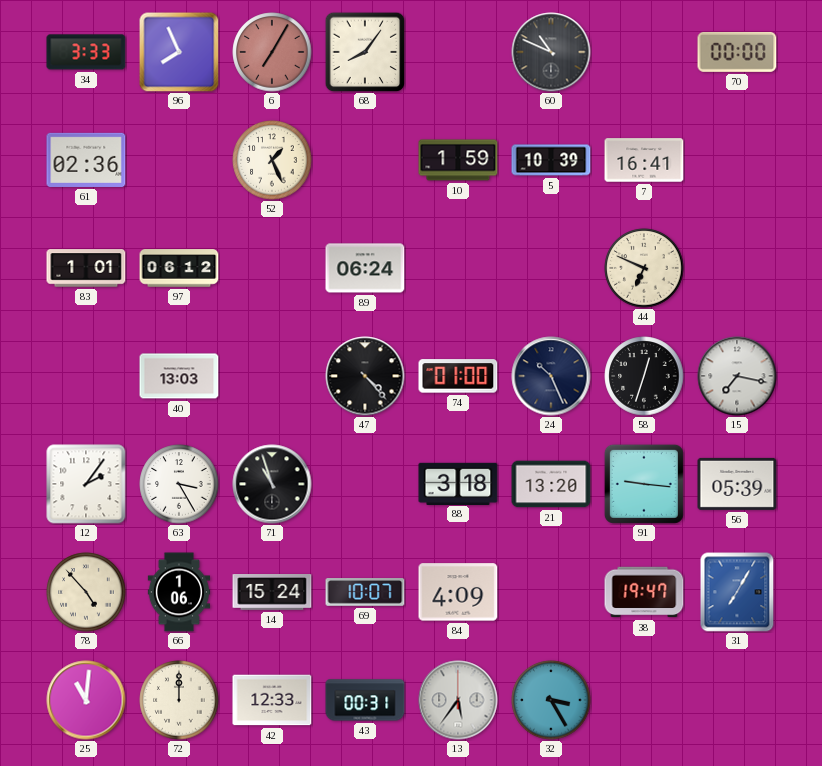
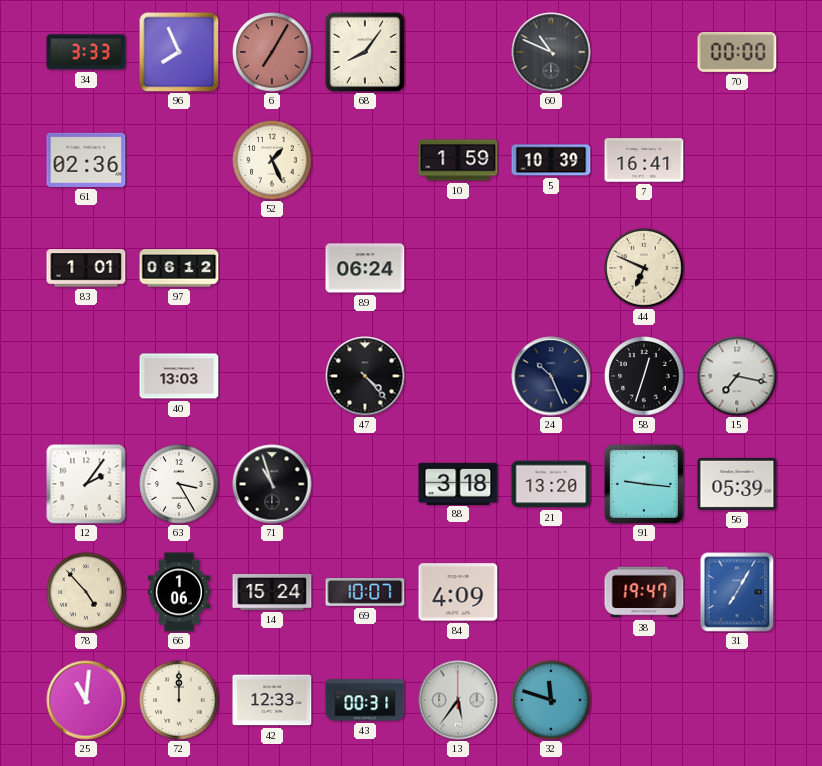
74: 01:00 -> none
32: 3:25 -> 11:48
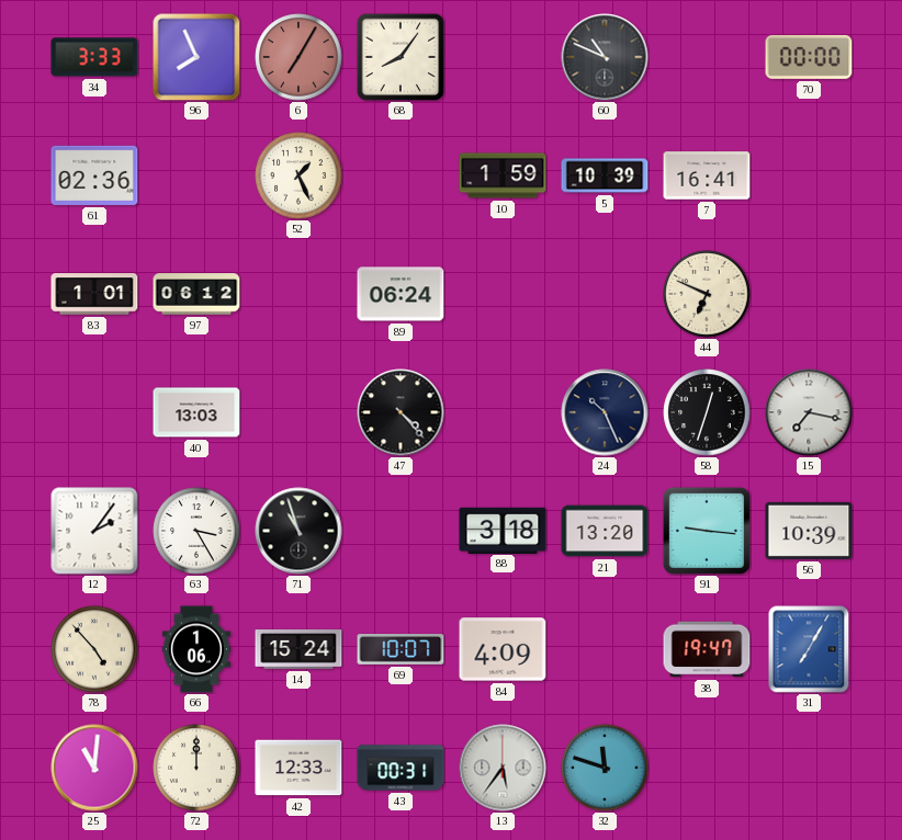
56: 05:39 -> 10:39
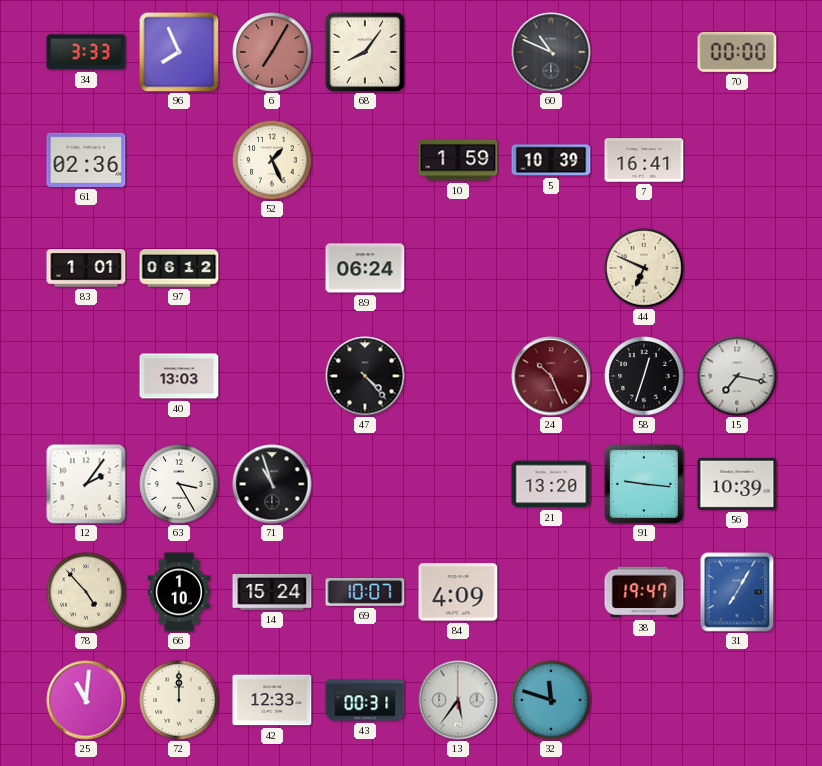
24 dial: navy -> burgundy
88: 3:18 -> none
66: 1:06 -> 1:10
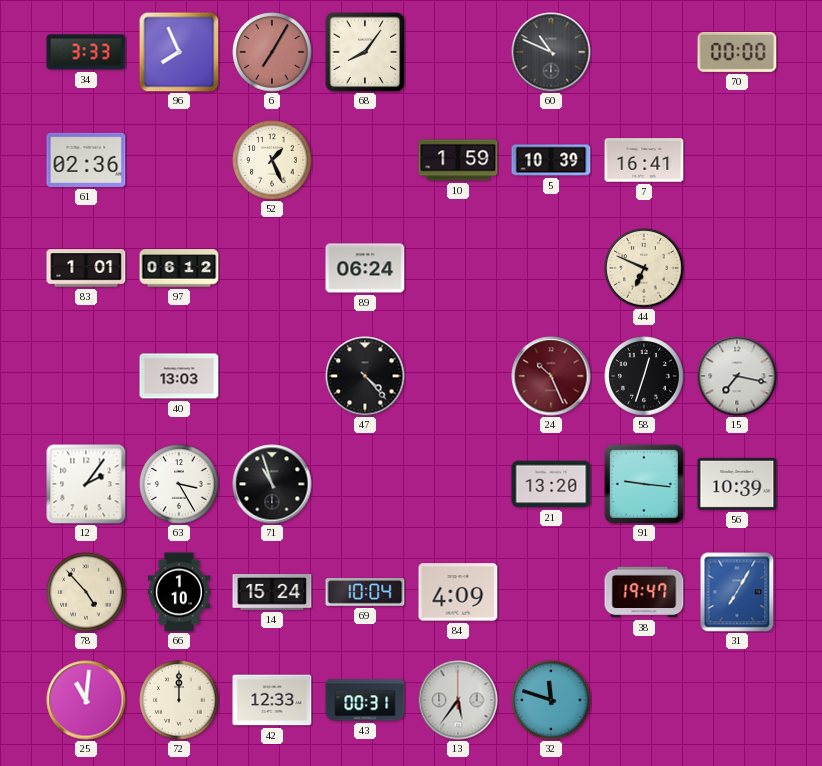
69: 10:07 -> 10:04
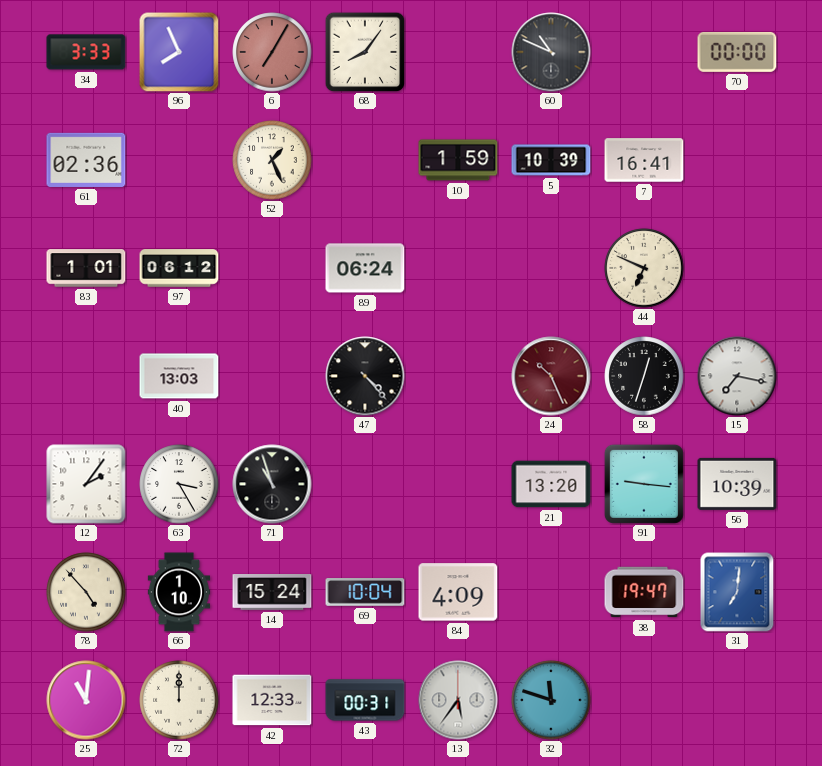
31: 7:05 -> 7:01
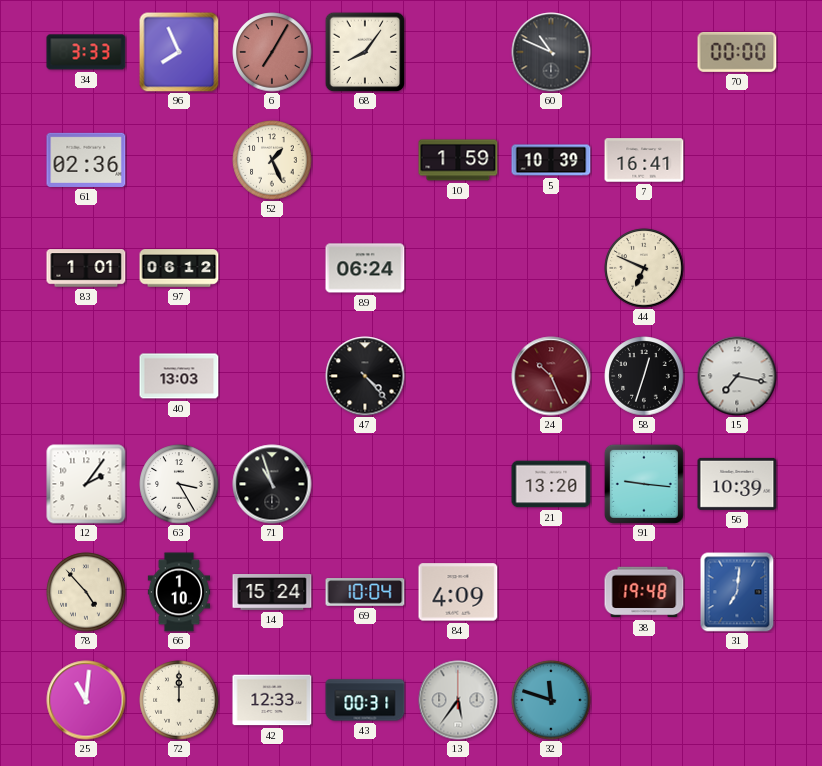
38: 19:47 -> 19:48
